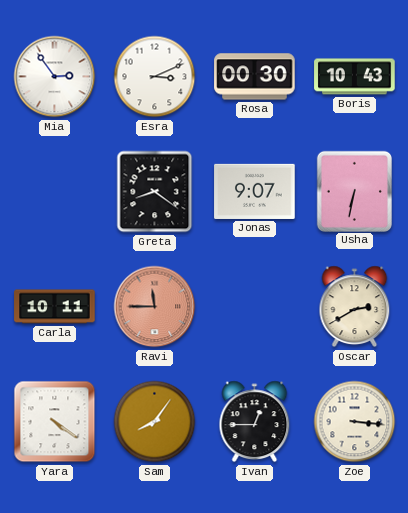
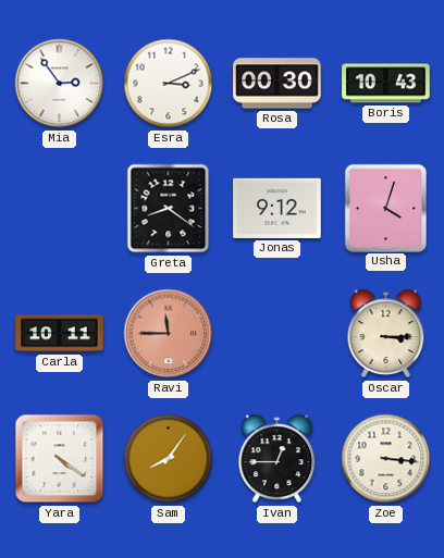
Jonas: 9:07 -> 9:12
Usha: 6:32 -> 4:03
Oscar: 2:40 -> 3:15
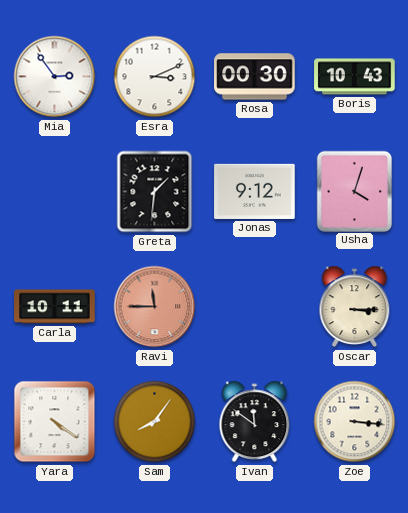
Greta: 8:21 -> 1:31
Ivan: 12:45 -> 11:51
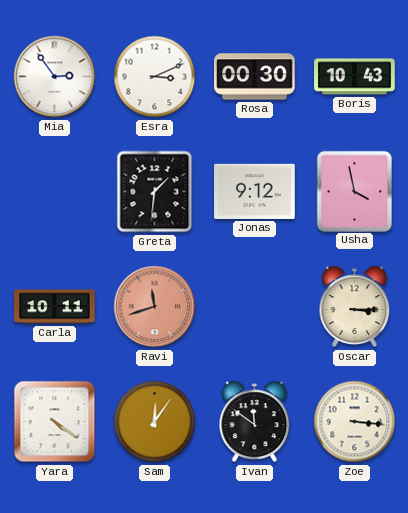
Usha: 4:03 -> 3:58
Ravi: 11:45 -> 11:42
Sam: 8:06 -> 12:06
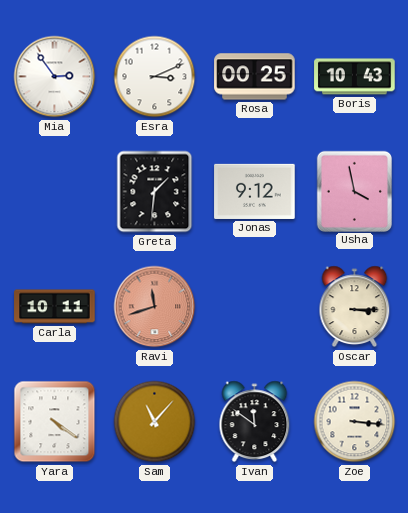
Rosa: 00:30 -> 00:25
Sam: 12:06 -> 11:07
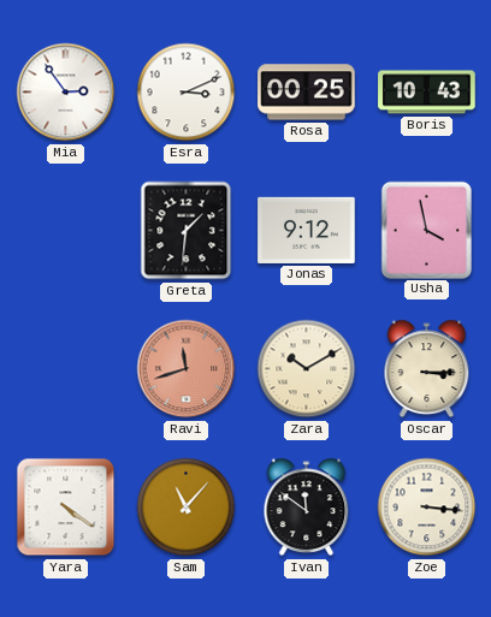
Carla: 10:11 -> none
Zara: none -> 10:10
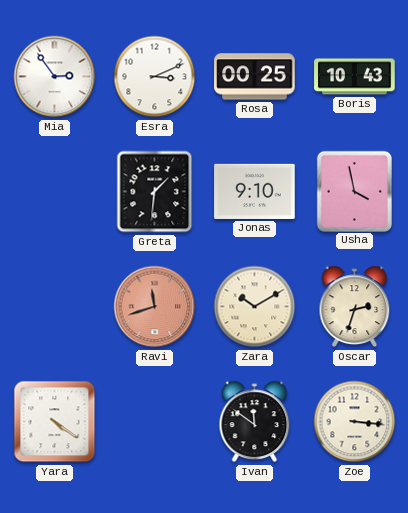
Jonas: 9:12 -> 9:10
Oscar: 3:15 -> 2:33
Sam: 11:07 -> none
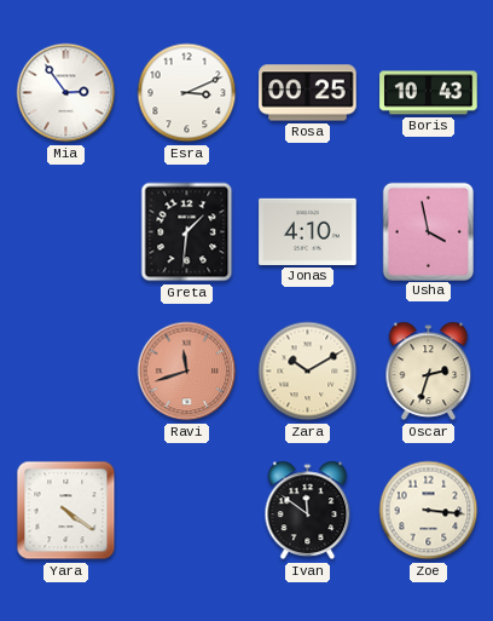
Jonas: 9:10 -> 4:10
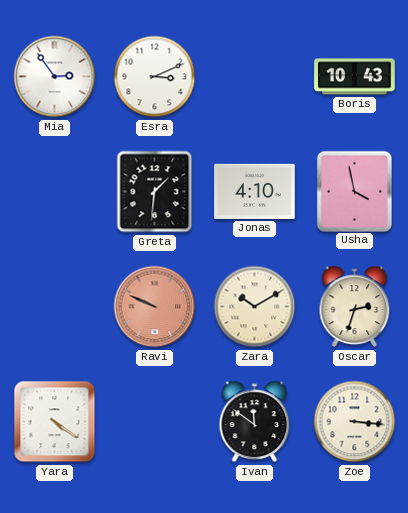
Rosa: 00:25 -> none
Ravi: 11:42 -> 9:49
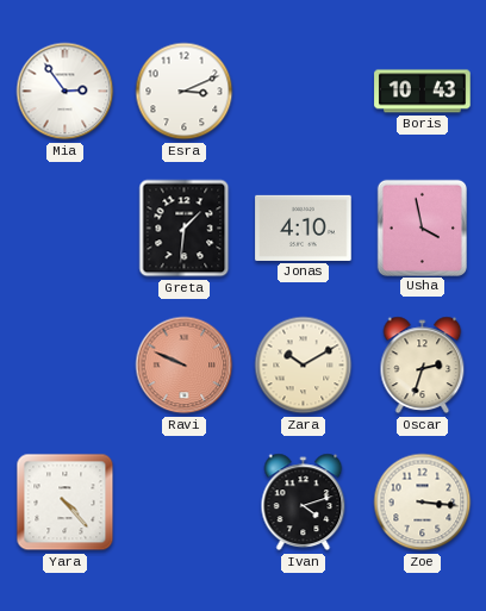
Yara: 4:21 -> 4:23
Ivan: 11:51 -> 4:12
